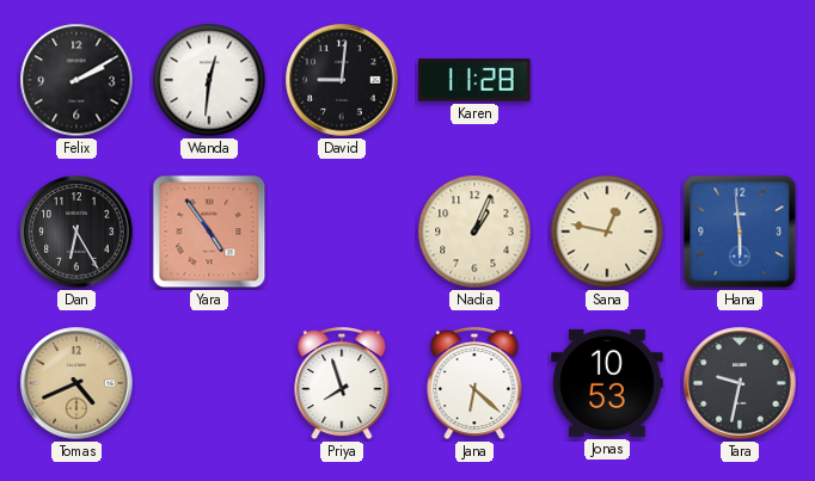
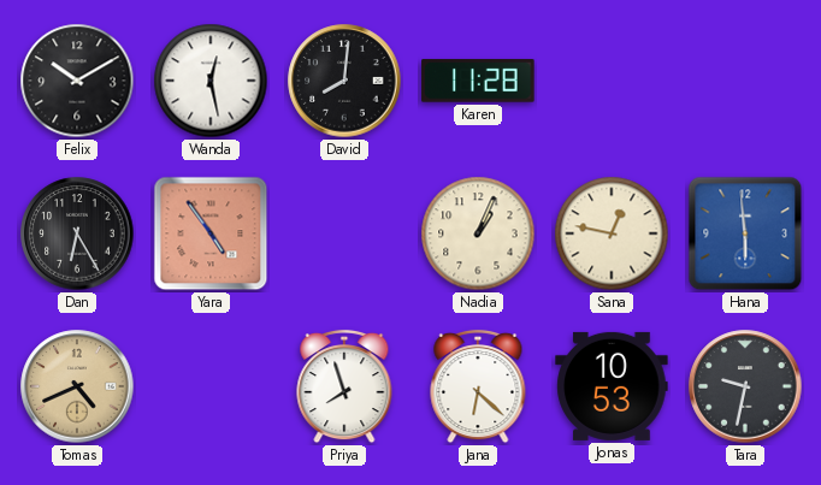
Felix: 2:10 -> 10:10
Wanda: 12:31 -> 12:28
David: 9:01 -> 8:01
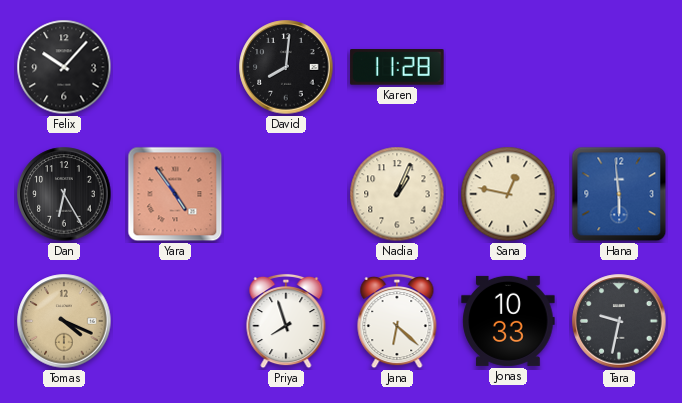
Felix: 10:10 -> 10:07
Wanda: 12:28 -> none
Tomas: 4:41 -> 4:19
Jonas: 10:53 -> 10:33
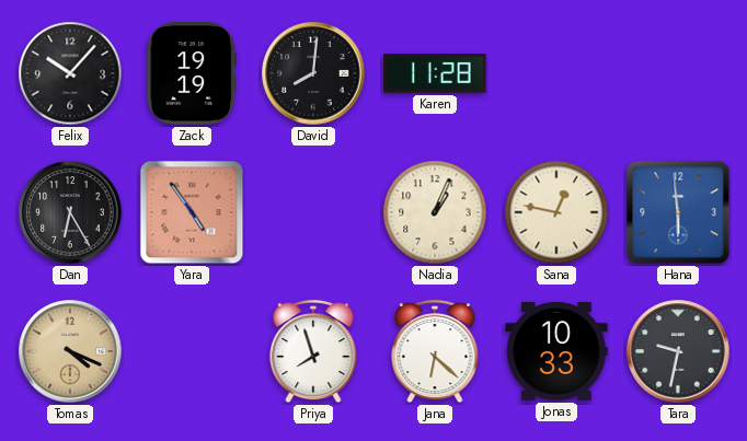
Zack: none -> 19:19
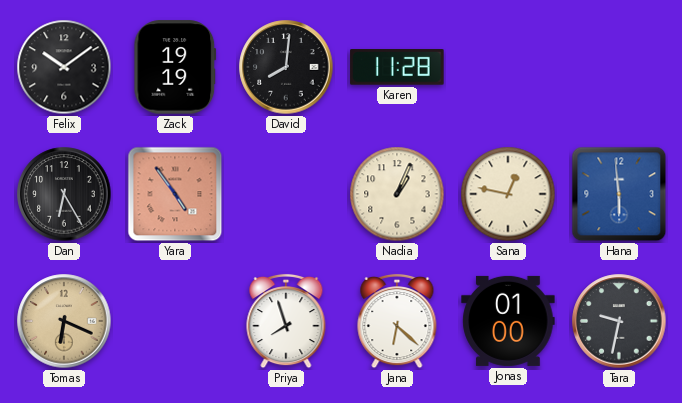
Felix: 10:07 -> 10:09
Tomas: 4:19 -> 6:19
Jonas: 10:33 -> 01:00
